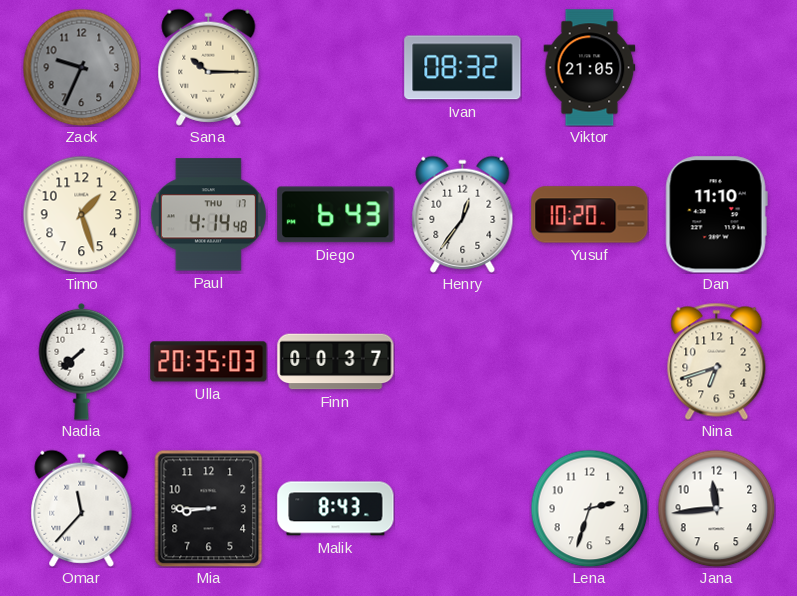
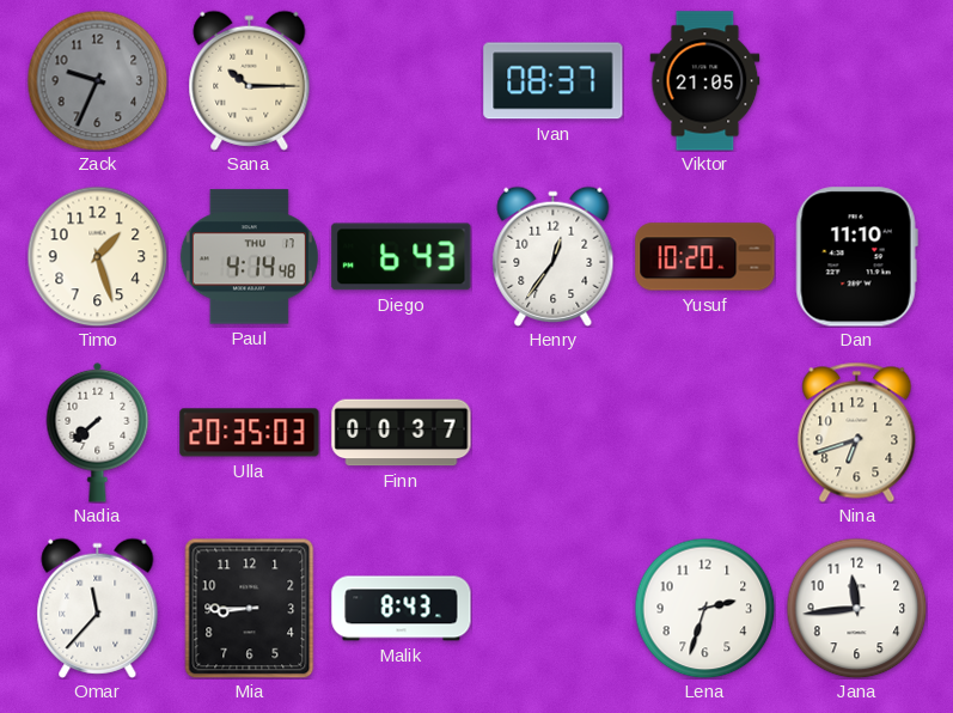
Ivan: 08:32 -> 08:37
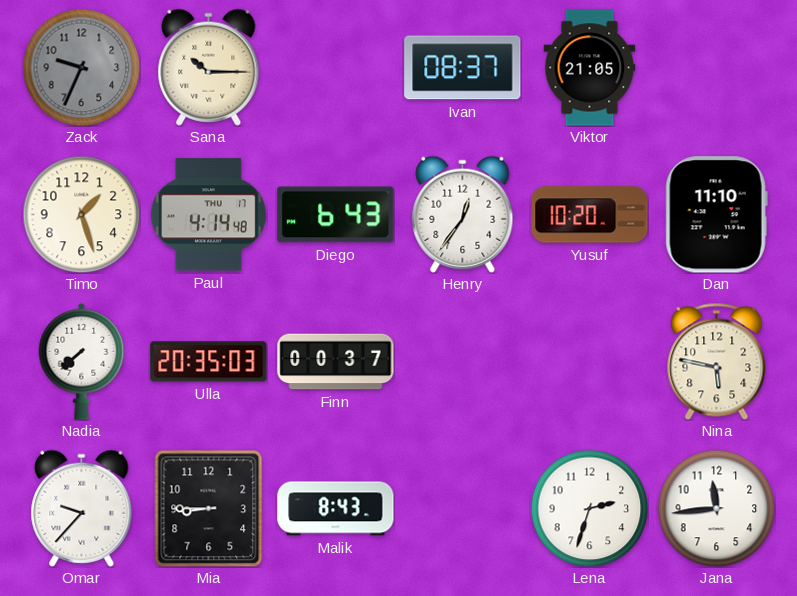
Nina: 6:42 -> 5:47
Omar: 11:37 -> 9:37
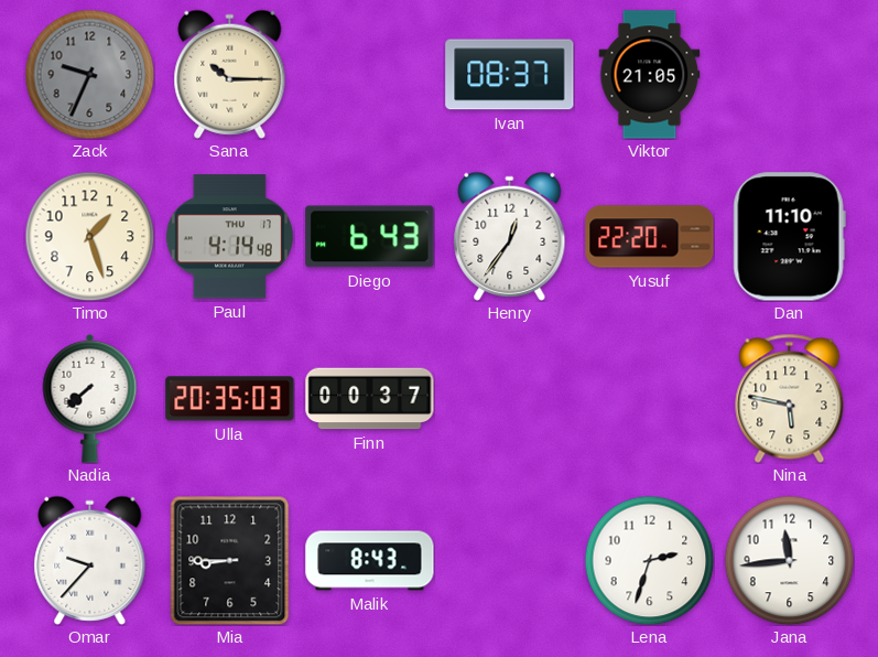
Yusuf: 10:20 -> 22:20
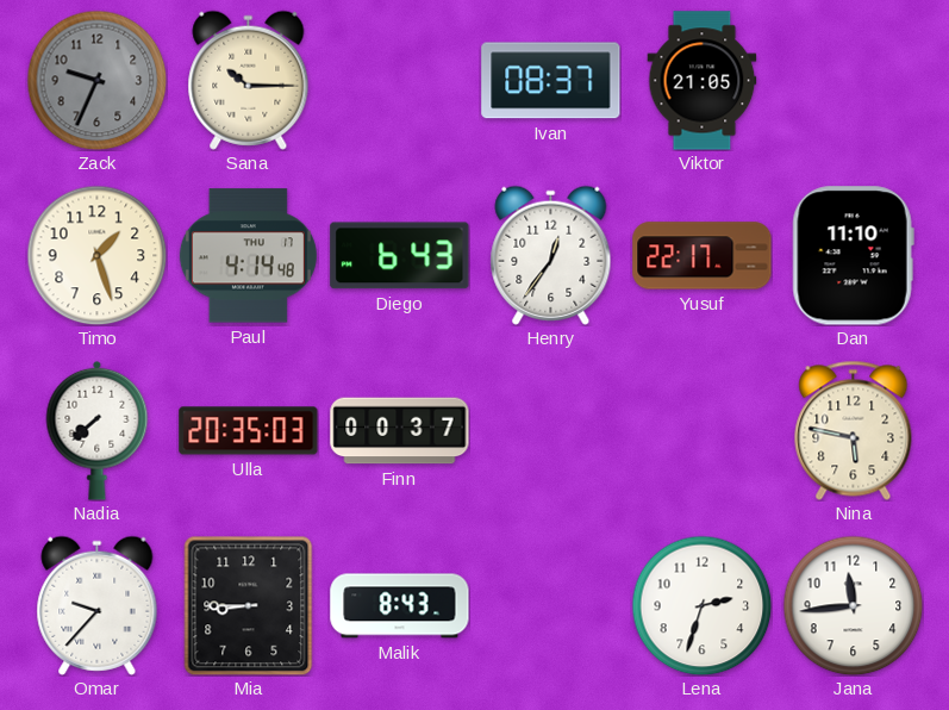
Yusuf: 22:20 -> 22:17
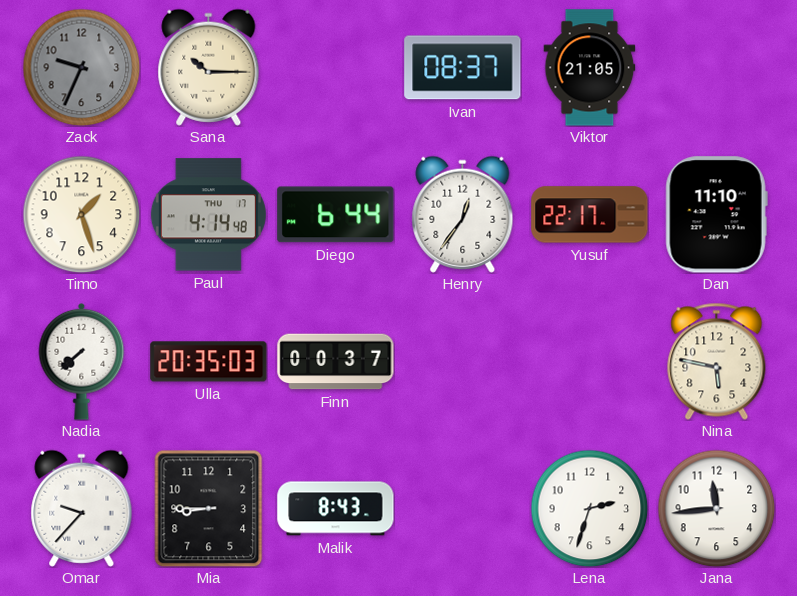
Diego: 6:43 -> 6:44
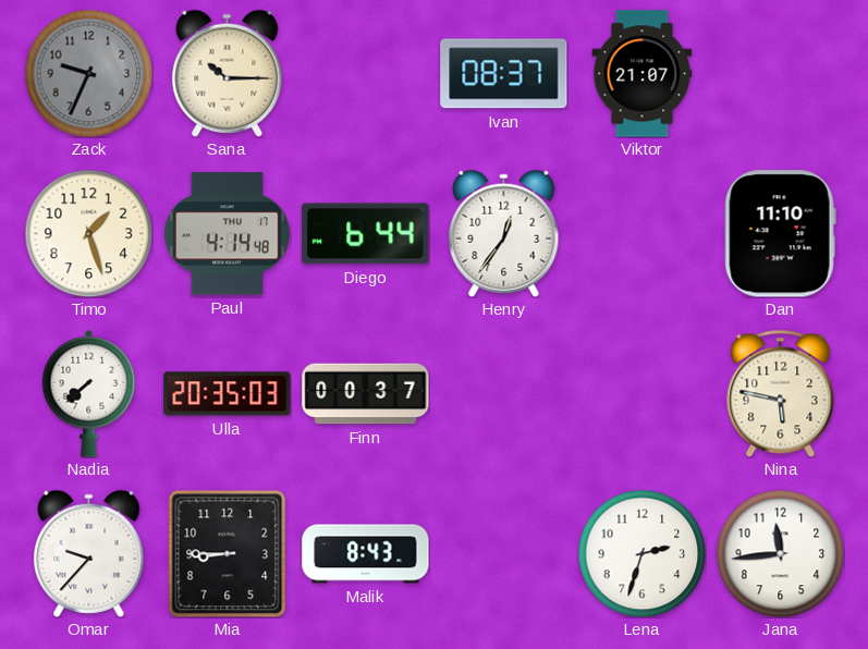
Viktor: 21:05 -> 21:07
Yusuf: 22:17 -> none
